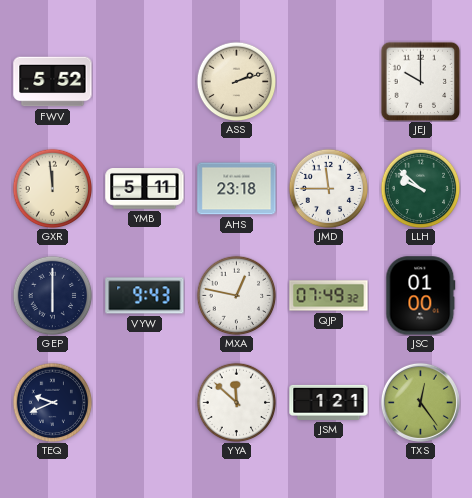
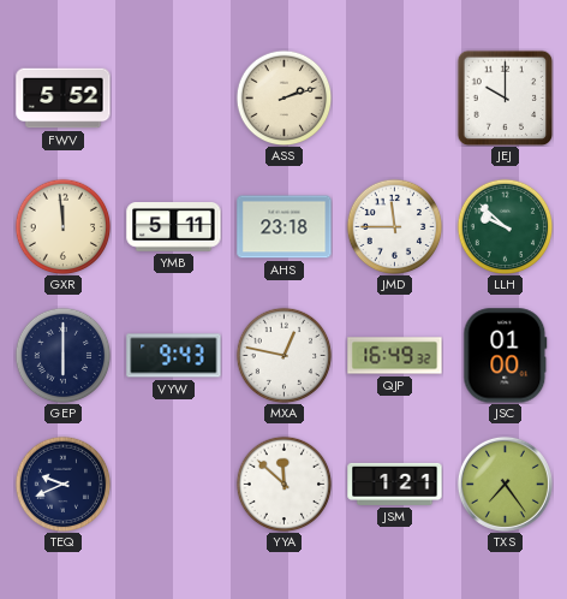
QJP: 07:49 -> 16:49
TXS: 12:24 -> 7:24
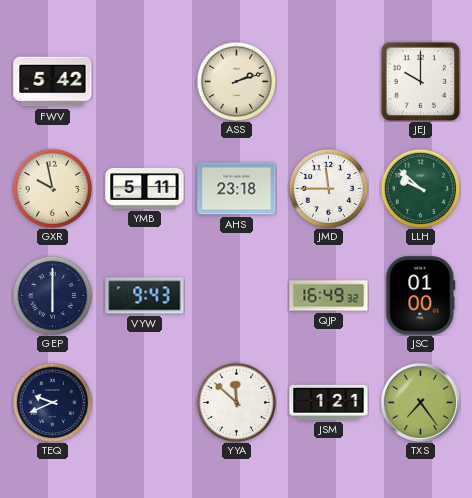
FWV: 5:52 -> 5:42
GXR: 11:59 -> 9:58
MXA: 12:47 -> none
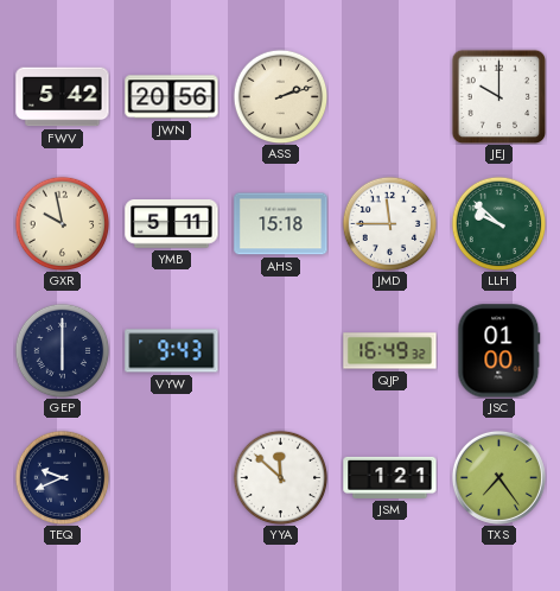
JWN: none -> 20:56
AHS: 23:18 -> 15:18
